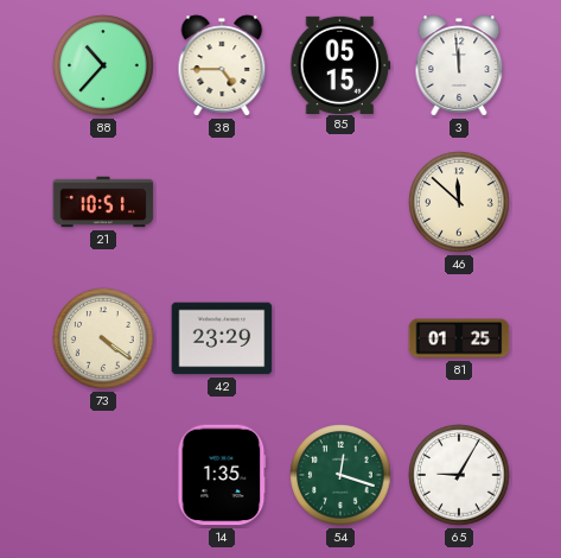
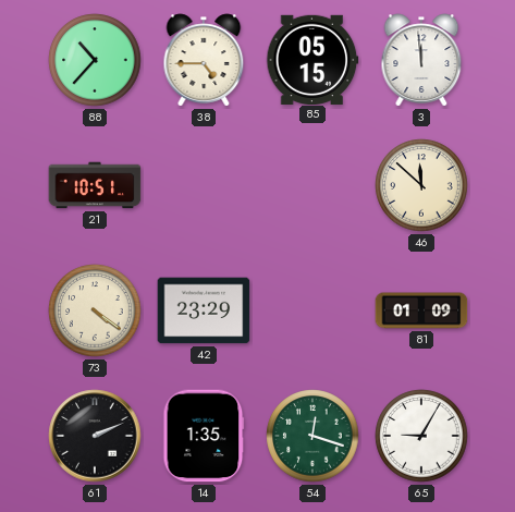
81: 01:25 -> 01:09
61: none -> 2:11
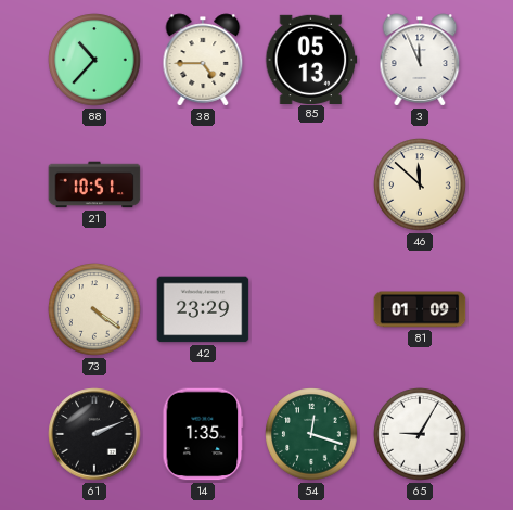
85: 05:15 -> 05:13
3: 11:59 -> 11:56
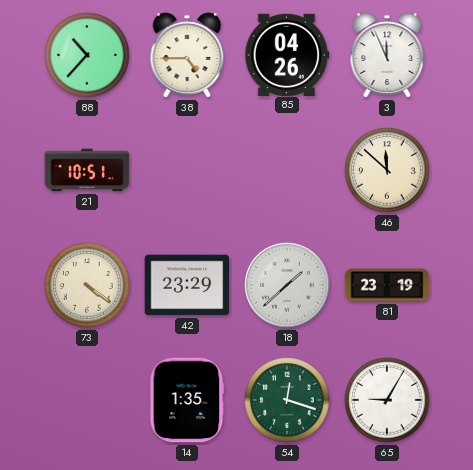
85: 05:13 -> 04:26
18: none -> 1:38
81: 01:09 -> 23:19
61: 2:11 -> none
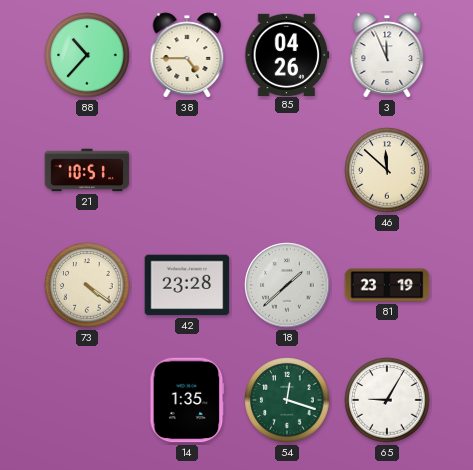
42: 23:29 -> 23:28
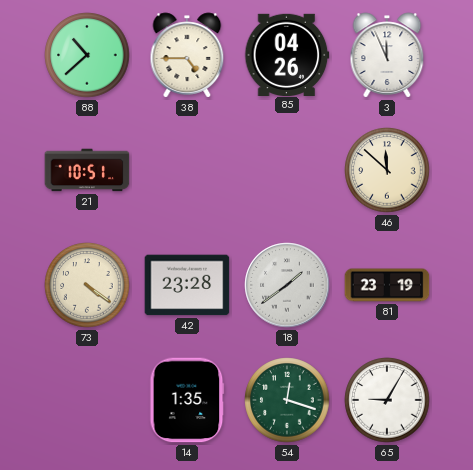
88: 10:37 -> 10:38
18: 1:38 -> 1:39
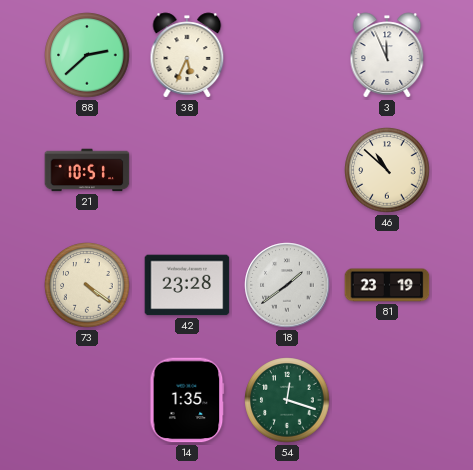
88: 10:38 -> 2:38
38: 4:45 -> 5:34
85: 04:26 -> none
46: 11:52 -> 10:52
65: 9:05 -> none
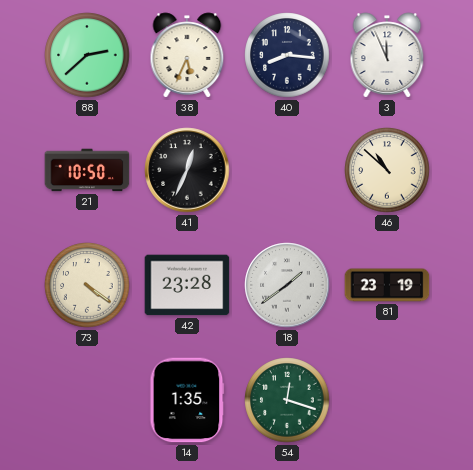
40: none -> 8:16
21: 10:51 -> 10:50
41: none -> 12:34
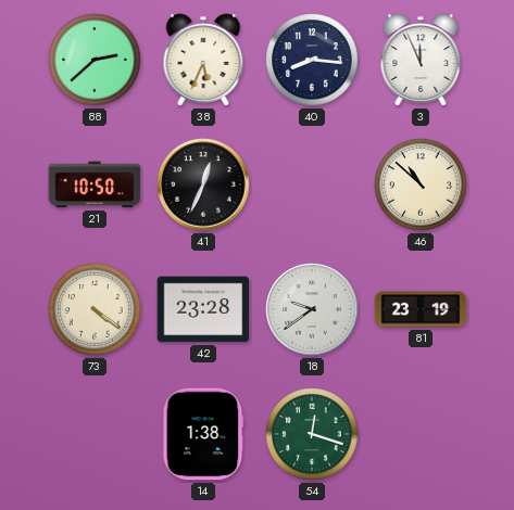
18: 1:39 -> 9:39
14: 1:35 -> 1:38
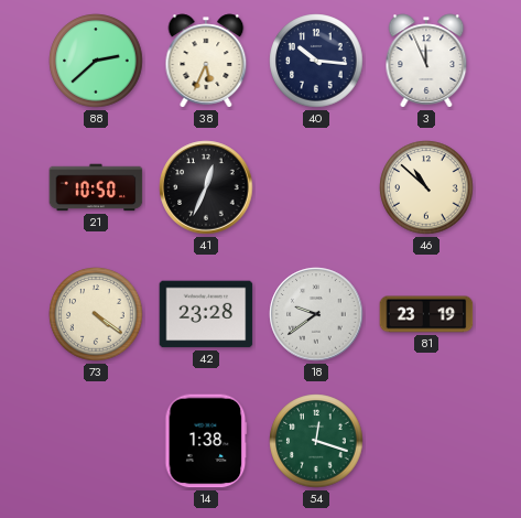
40: 8:16 -> 10:16
